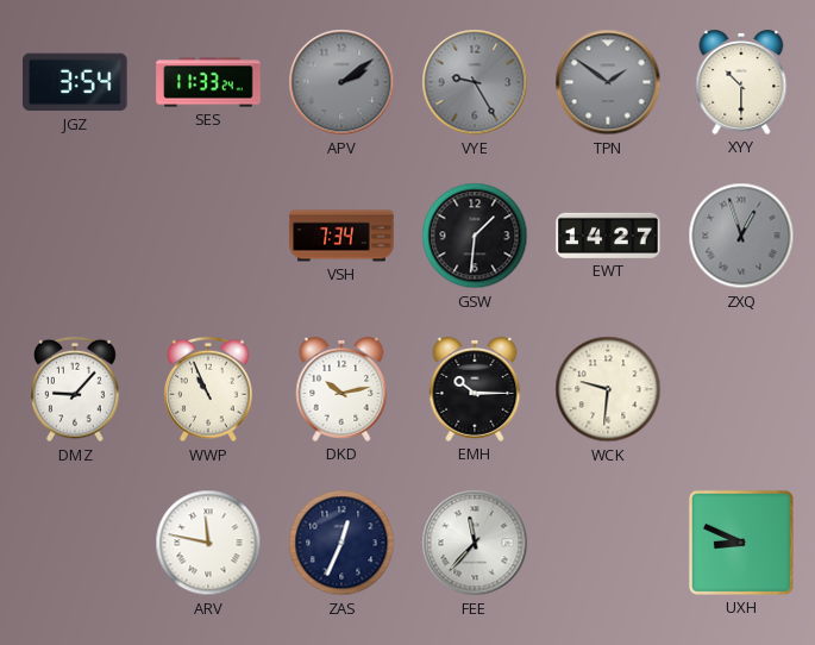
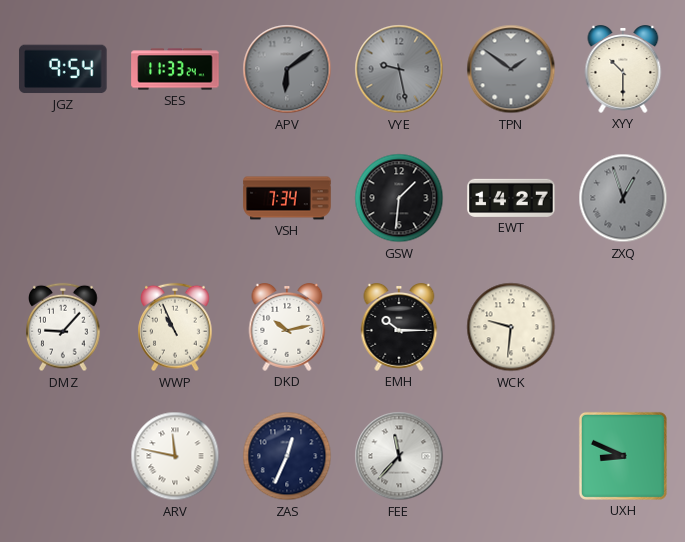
JGZ: 3:54 -> 9:54
APV: 2:09 -> 6:09
VYE: 9:25 -> 9:28
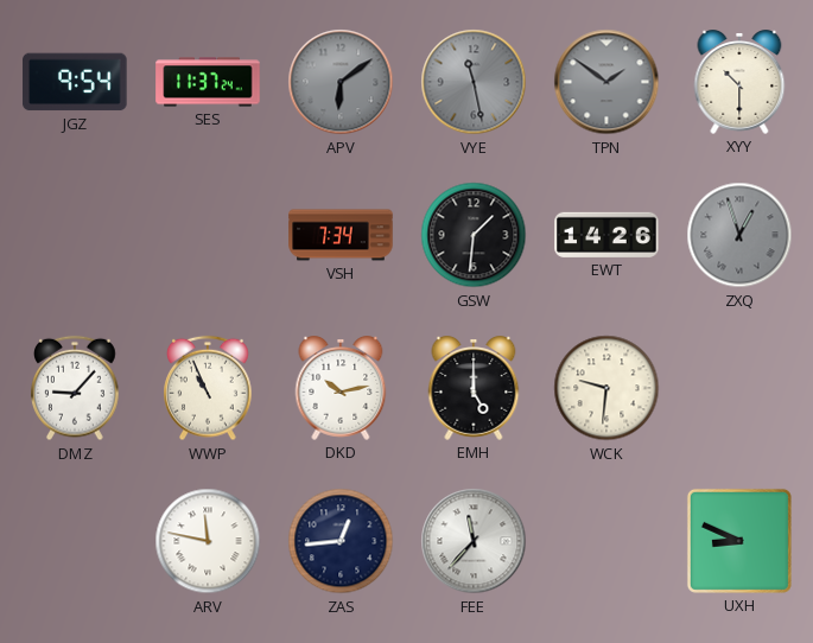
SES: 11:33 -> 11:37
VYE: 9:28 -> 11:28
EWT: 14:27 -> 14:26
EMH: 10:15 -> 5:00
ZAS: 12:34 -> 12:44
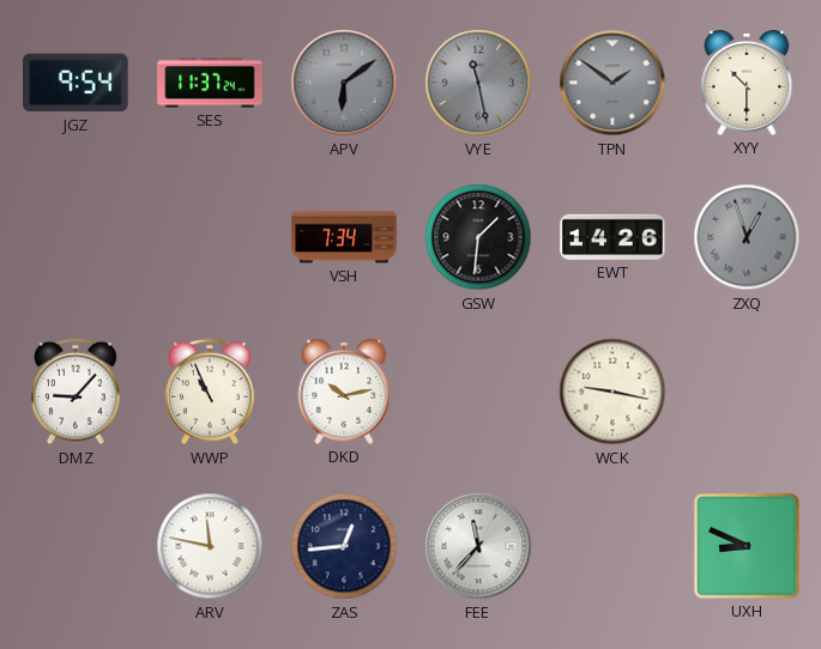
EMH: 5:00 -> none
WCK: 9:31 -> 9:17
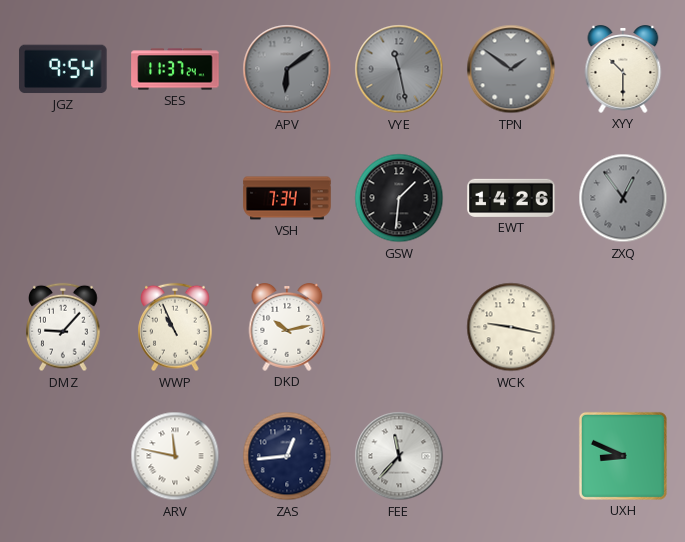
ZXQ: 12:57 -> 12:54
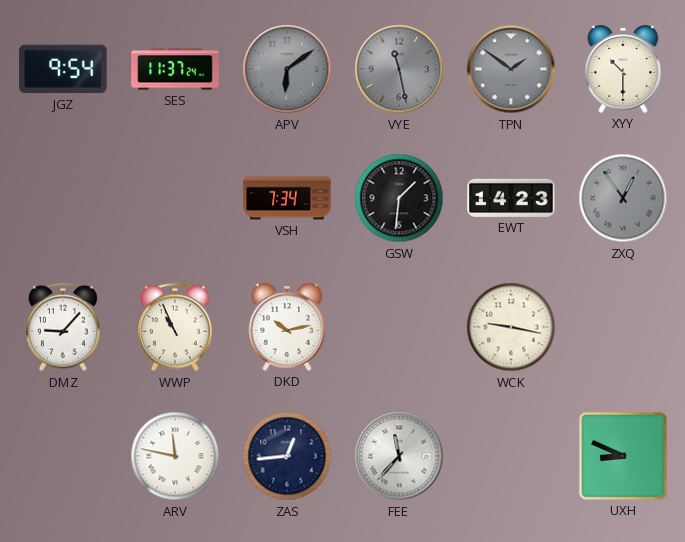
EWT: 14:26 -> 14:23
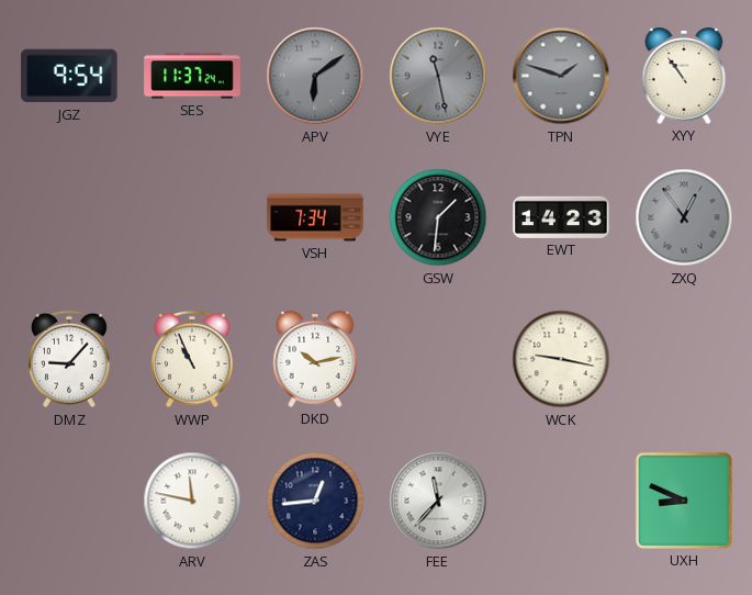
TPN: 1:51 -> 1:48
XYY: 10:30 -> 10:54
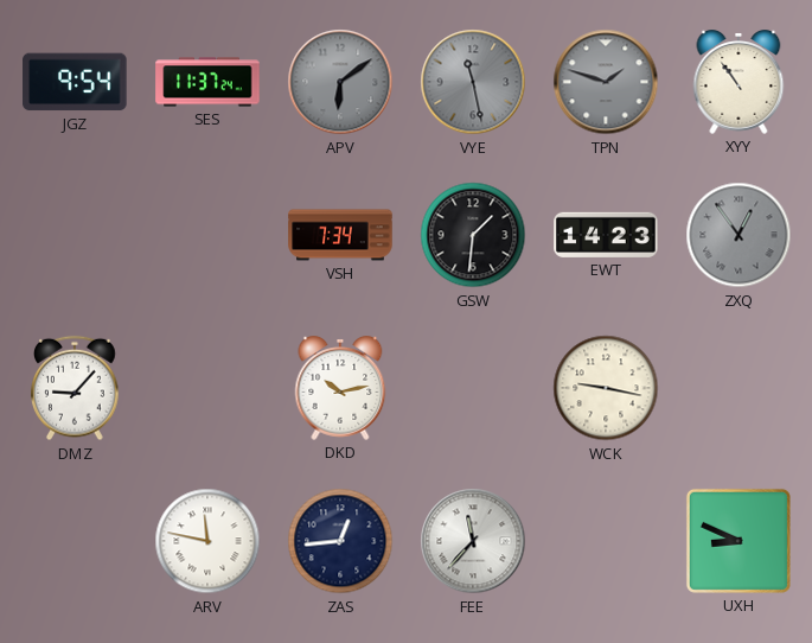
WWP: 10:56 -> none
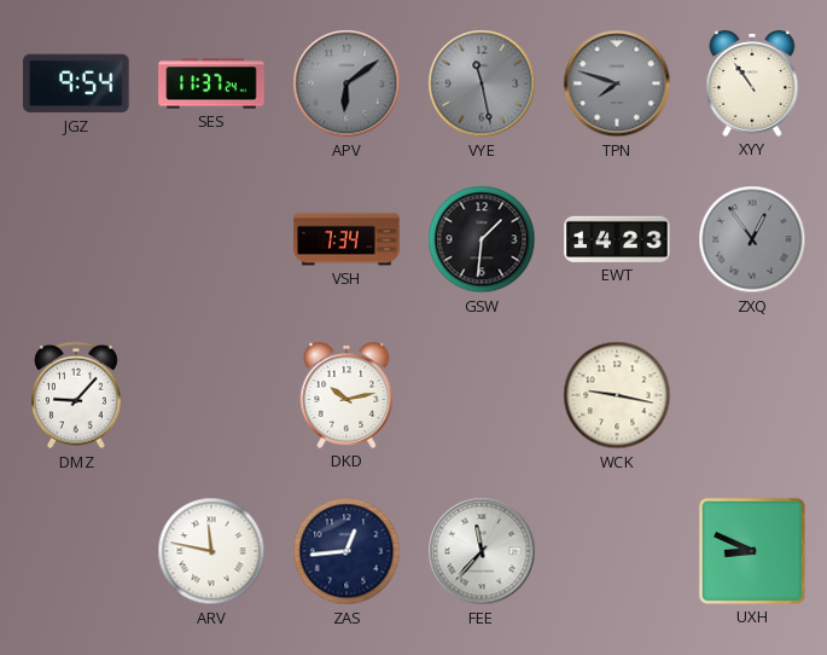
TPN: 1:48 -> 7:48
